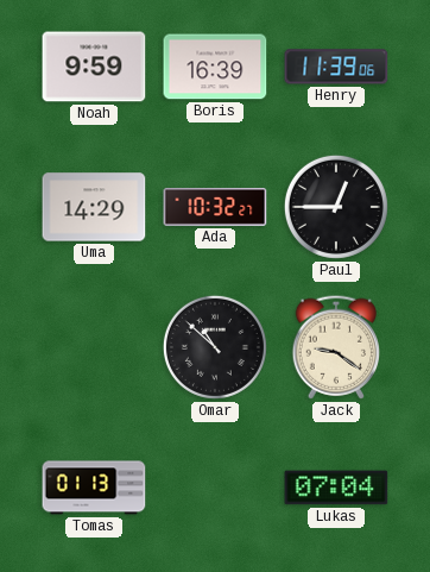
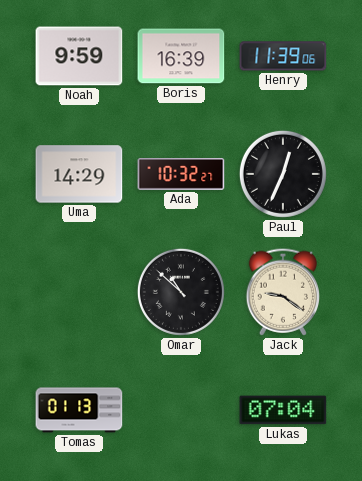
Paul: 12:45 -> 12:34
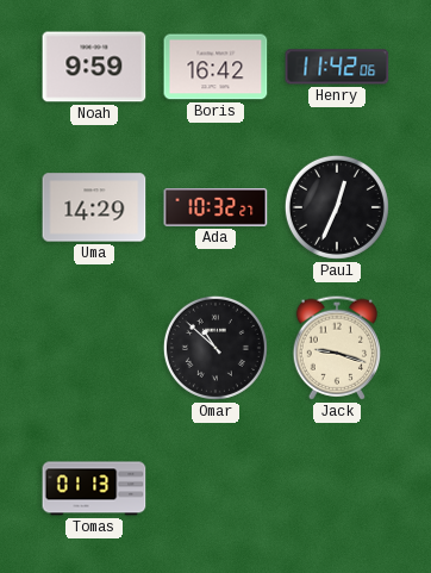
Boris: 16:39 -> 16:42
Henry: 11:39 -> 11:42
Jack: 9:21 -> 9:18
Lukas: 07:04 -> none
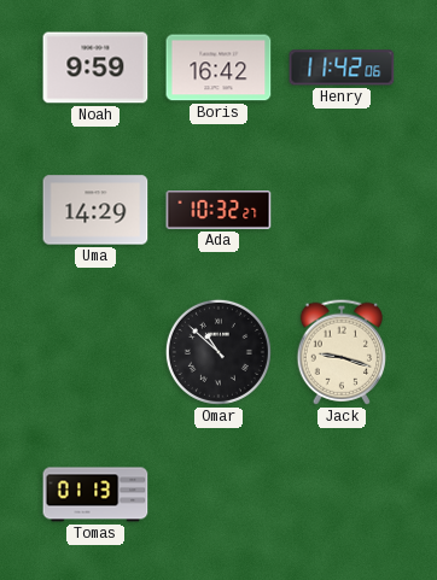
Paul: 12:34 -> none
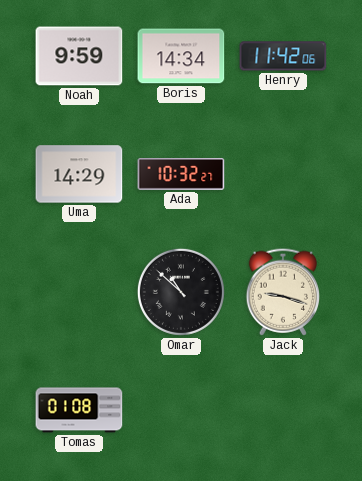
Boris: 16:42 -> 14:34
Tomas: 01:13 -> 01:08
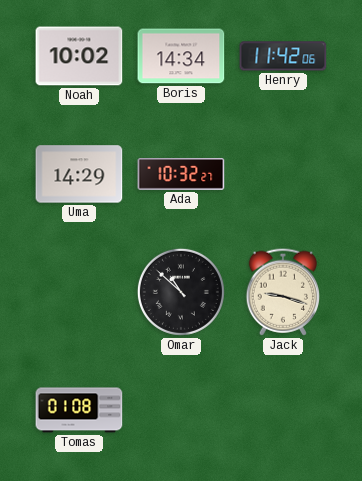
Noah: 9:59 -> 10:02
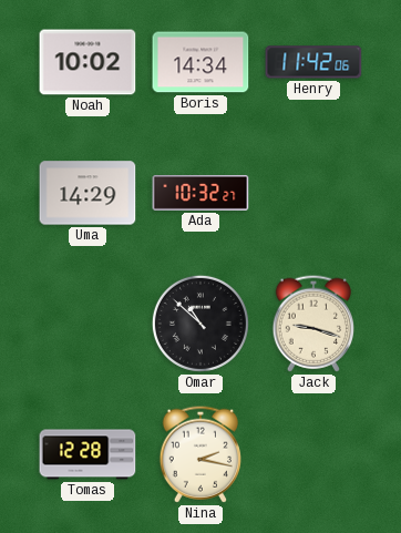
Tomas: 01:08 -> 12:28
Nina: none -> 2:17
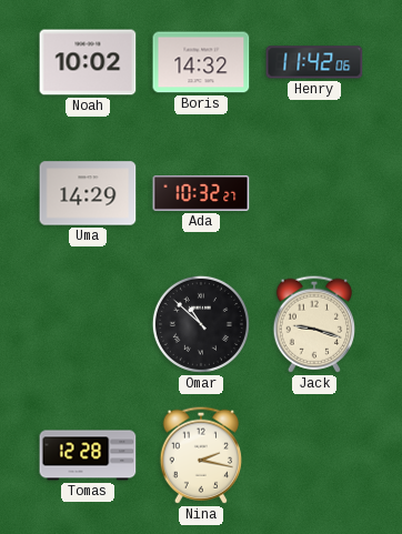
Boris: 14:34 -> 14:32
